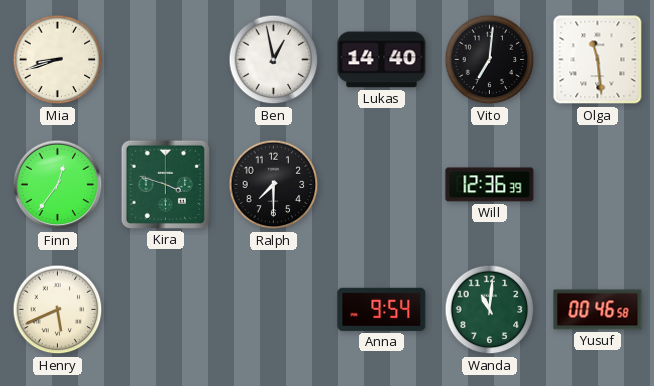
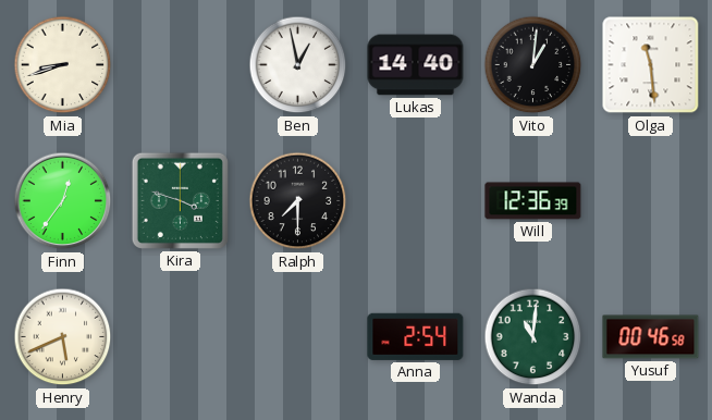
Vito: 7:01 -> 1:01
Anna: 9:54 -> 2:54
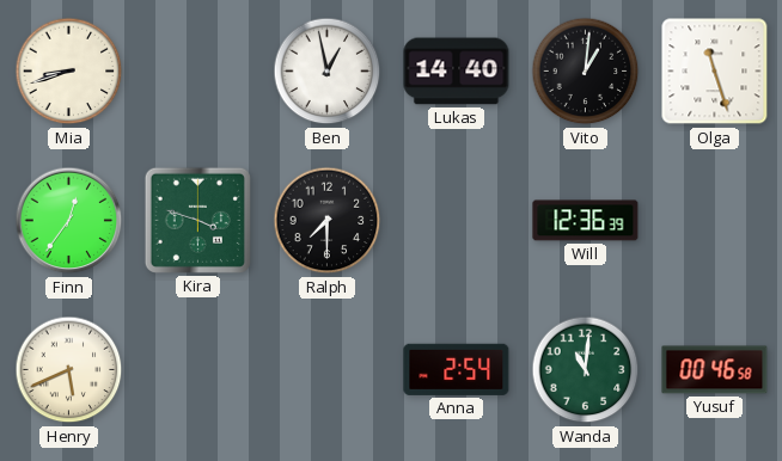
Olga: 11:29 -> 11:27
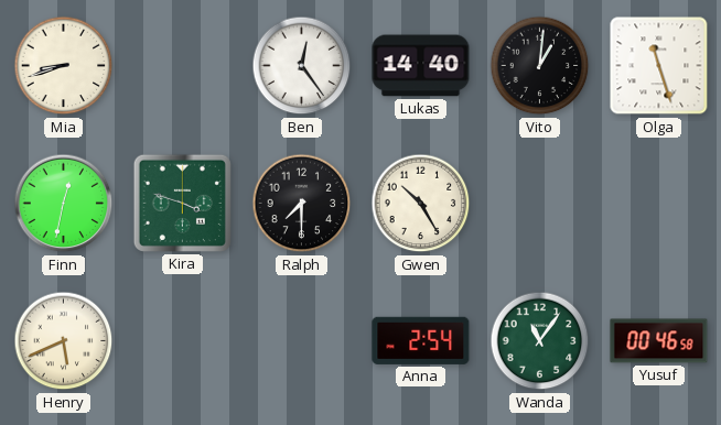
Ben: 12:58 -> 12:24
Finn: 12:36 -> 12:32
Gwen: none -> 10:25
Will: 12:36 -> none
Wanda: 11:01 -> 11:06
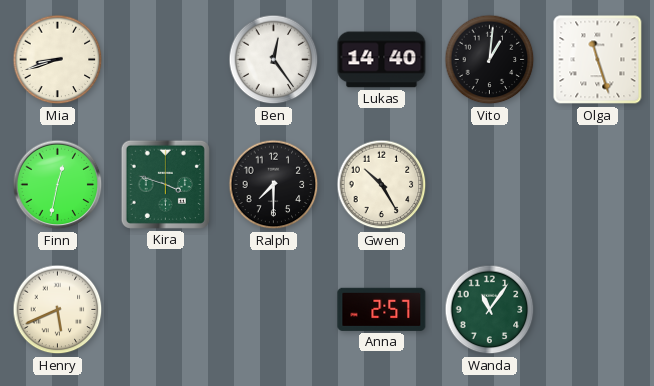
Anna: 2:54 -> 2:57
Yusuf: 00:46 -> none
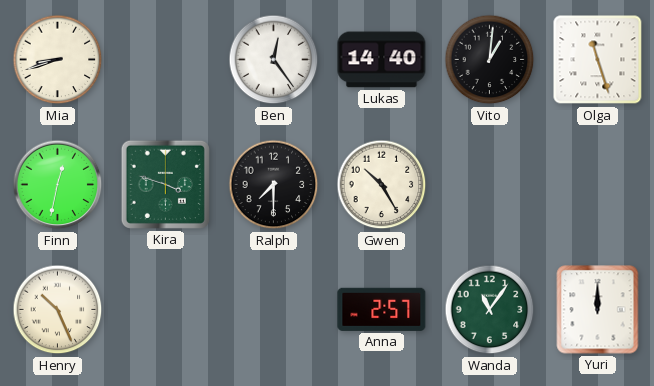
Henry: 5:41 -> 10:26
Yuri: none -> 12:00
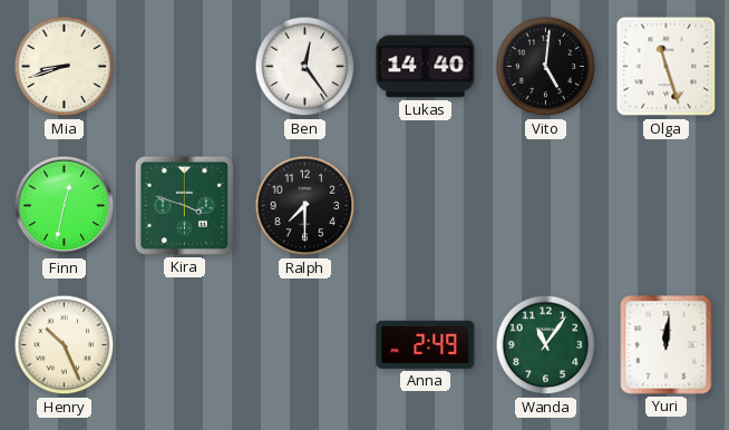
Vito: 1:01 -> 5:01
Gwen: 10:25 -> none
Anna: 2:57 -> 2:49
Yuri: 12:00 -> 12:01
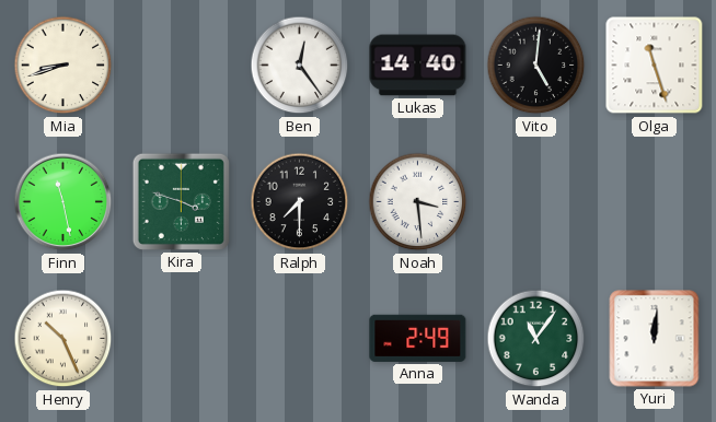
Finn: 12:32 -> 11:28
Noah: none -> 3:29
